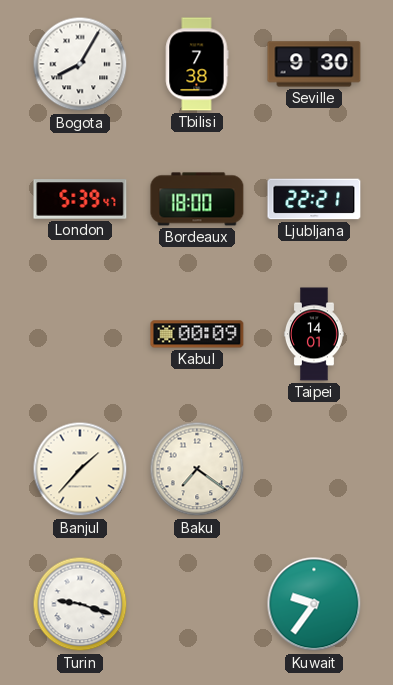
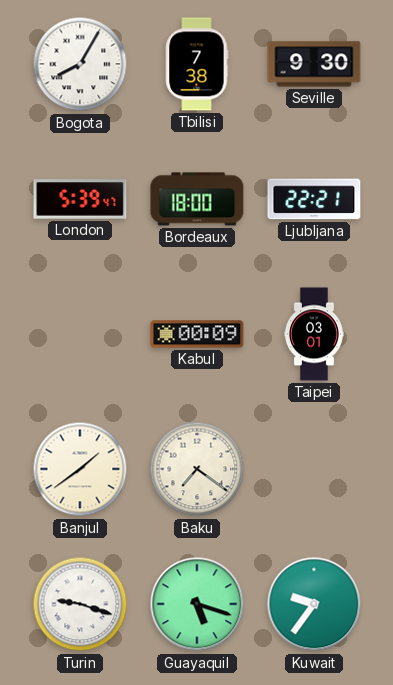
Taipei: 14:01 -> 03:01
Banjul: 1:37 -> 1:39
Guayaquil: none -> 5:18
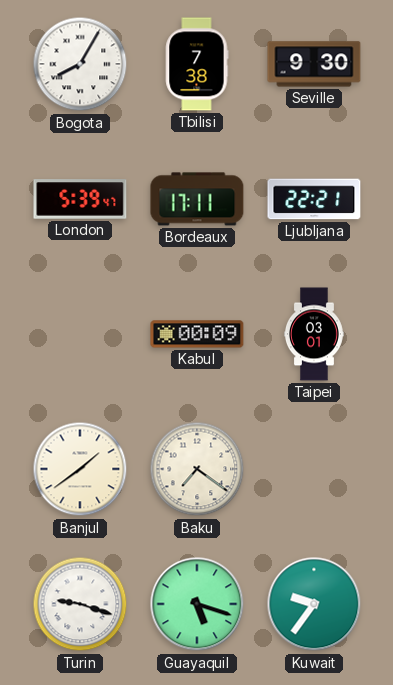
Bordeaux: 18:00 -> 17:11
